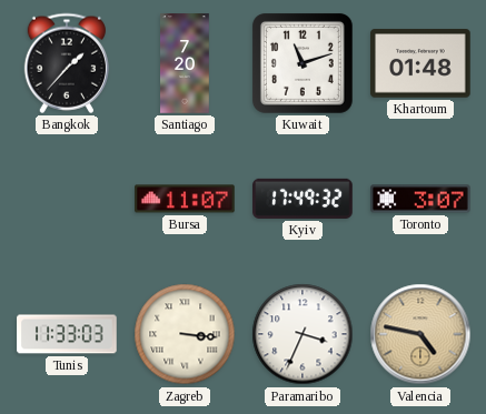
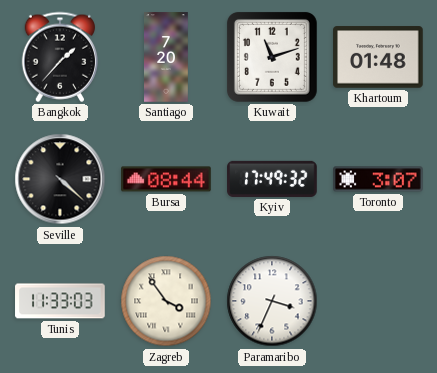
Seville: none -> 4:22
Bursa: 11:07 -> 08:44
Zagreb: 3:16 -> 3:54
Valencia: 4:47 -> none
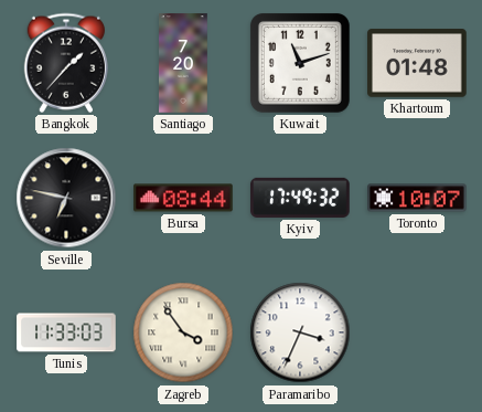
Seville: 4:22 -> 6:47
Toronto: 3:07 -> 10:07
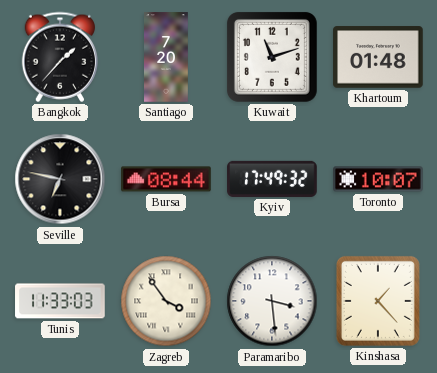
Paramaribo: 3:34 -> 3:29
Kinshasa: none -> 1:23
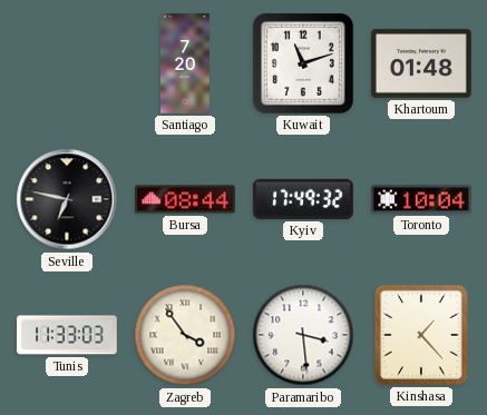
Bangkok: 1:37 -> none
Toronto: 10:07 -> 10:04
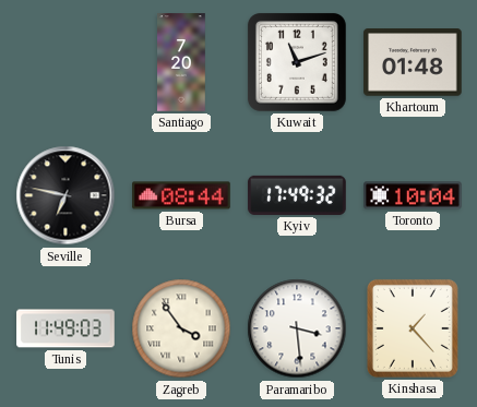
Tunis: 11:33 -> 11:49
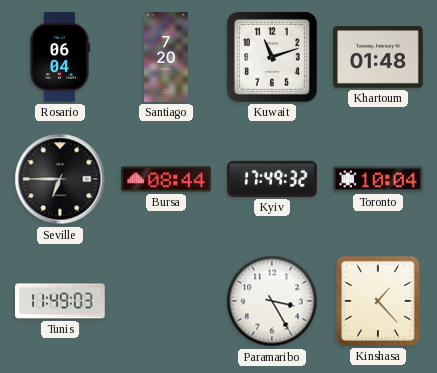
Rosario: none -> 06:04
Seville: 6:47 -> 6:45
Zagreb: 3:54 -> none
Paramaribo: 3:29 -> 3:25
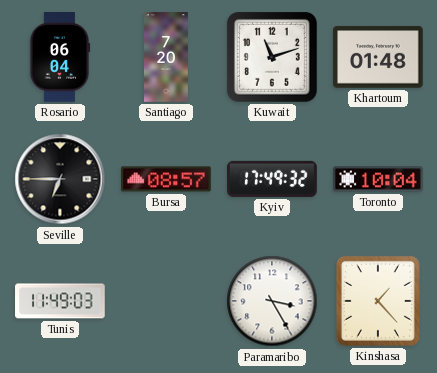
Bursa: 08:44 -> 08:57
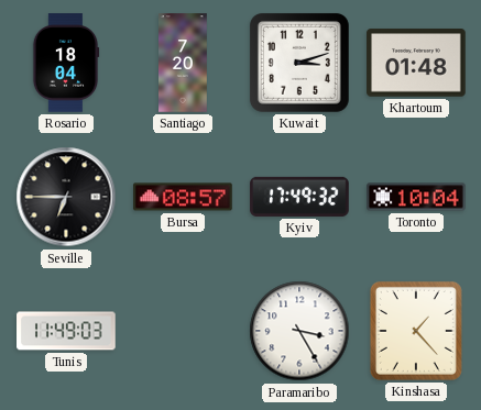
Rosario: 06:04 -> 18:04
Kuwait: 11:12 -> 3:12
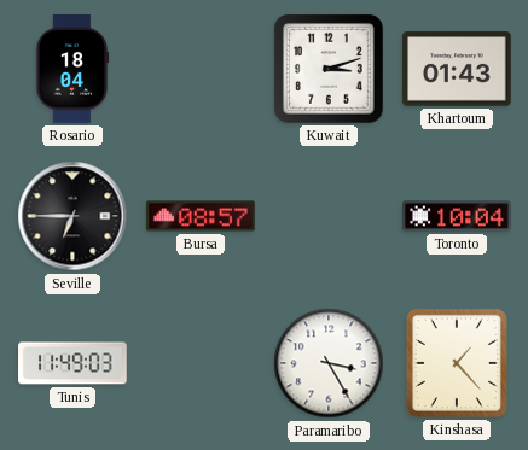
Santiago: 7:20 -> none
Khartoum: 01:48 -> 01:43
Kyiv: 17:49 -> none
